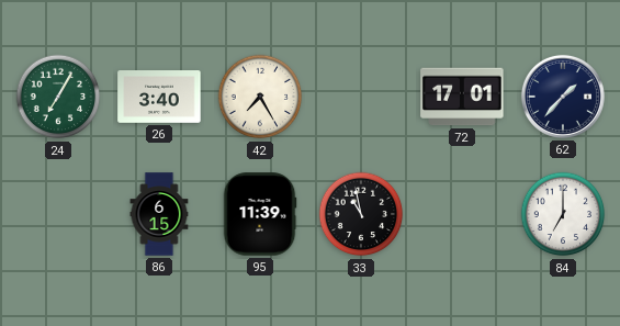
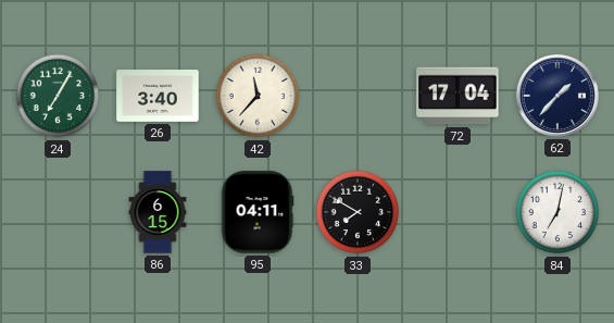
42: 7:25 -> 11:37
72: 17:01 -> 17:04
95: 11:39 -> 04:11
33: 10:58 -> 7:50
84: 7:00 -> 7:02
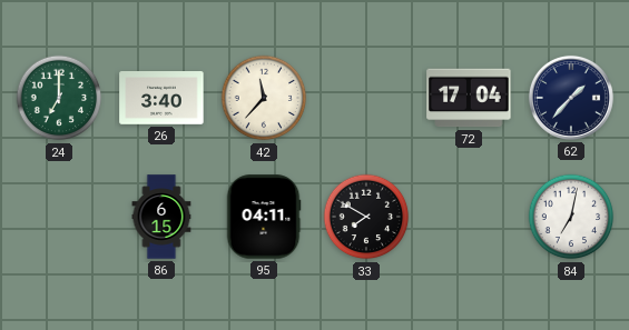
24: 7:05 -> 7:00
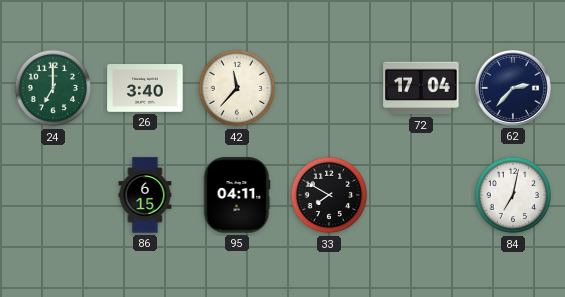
62: 1:37 -> 2:37
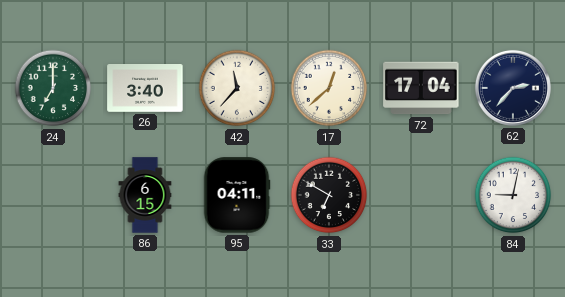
17: none -> 12:38
33: 7:50 -> 6:50
84: 7:02 -> 9:02
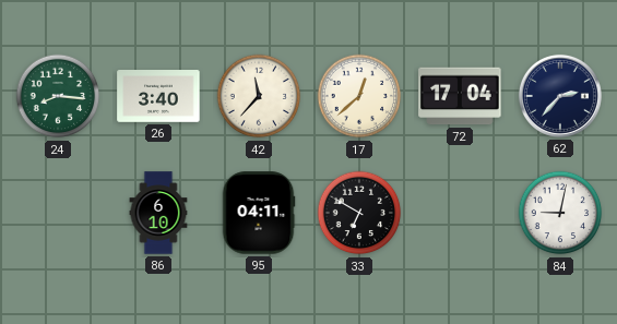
24: 7:00 -> 8:16
86: 6:15 -> 6:10
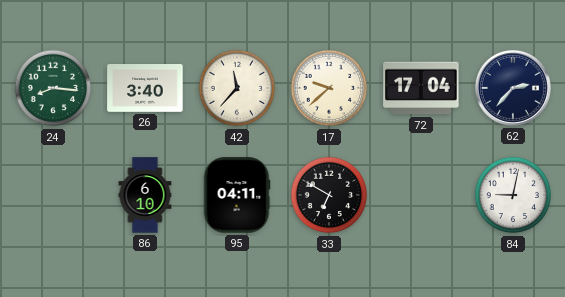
17: 12:38 -> 9:38
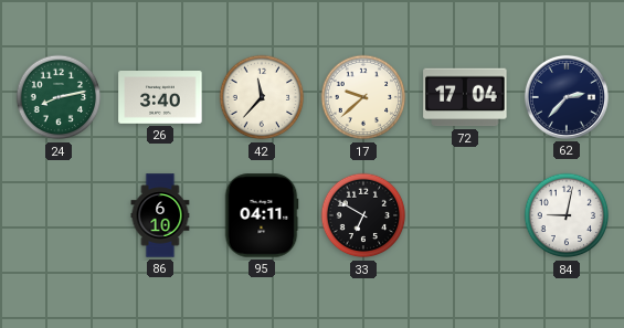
24: 8:16 -> 8:13
